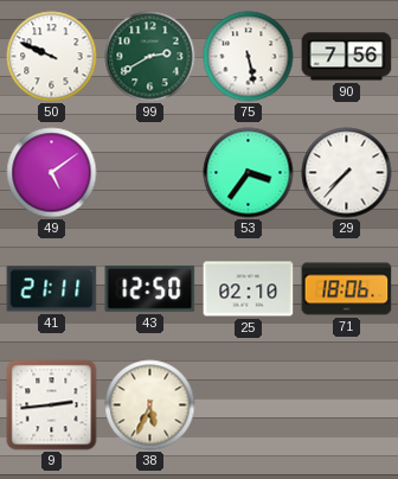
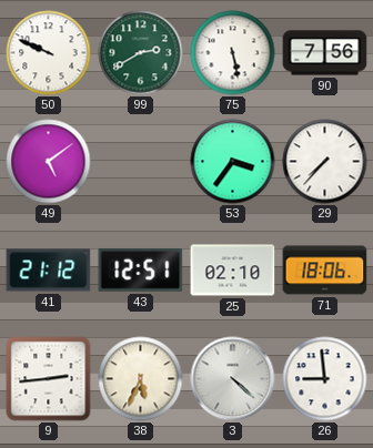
41: 21:11 -> 21:12
43: 12:50 -> 12:51
3: none -> 4:22
26: none -> 8:59
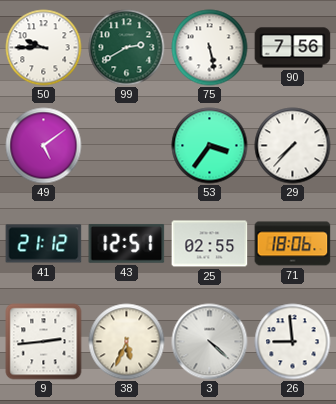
50: 9:49 -> 9:45
25: 02:10 -> 02:55
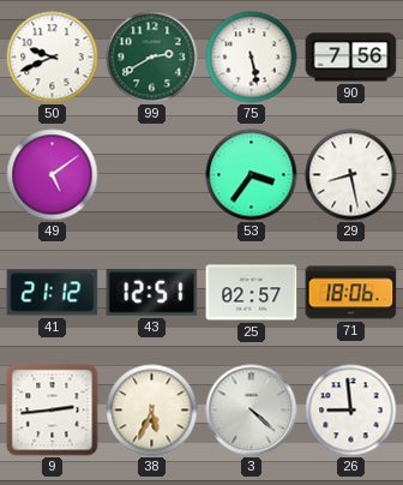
50: 9:45 -> 9:41
29: 7:37 -> 8:28
25: 02:55 -> 02:57
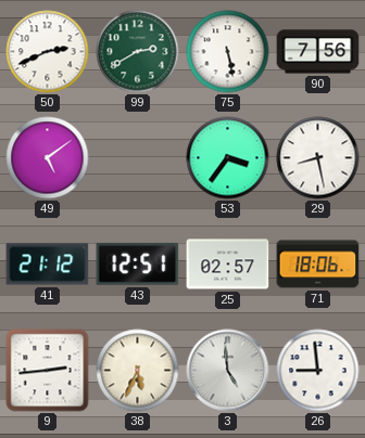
50: 9:41 -> 2:41
3: 4:22 -> 4:59
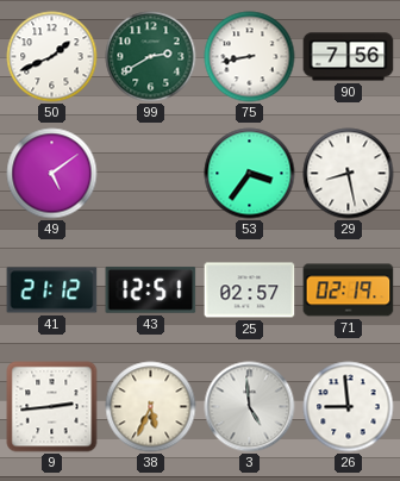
50: 2:41 -> 1:41
75: 5:28 -> 8:43
71: 18:06 -> 02:19
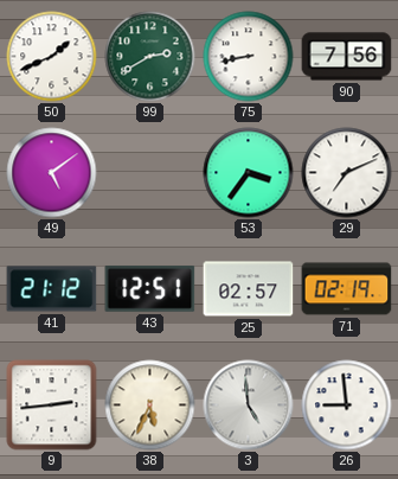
29: 8:28 -> 7:11
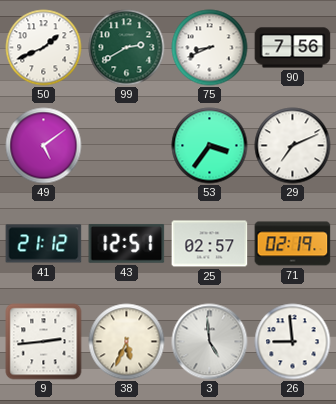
75: 8:43 -> 8:41
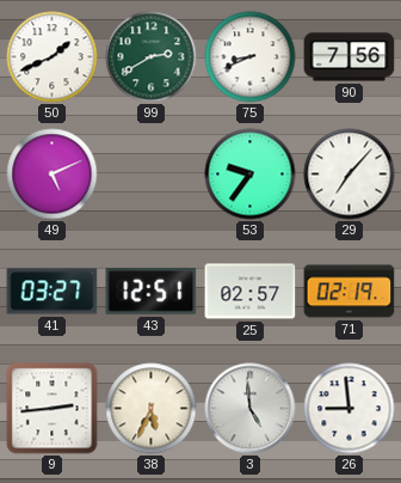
49: 5:09 -> 5:11
53: 3:36 -> 9:36
29: 7:11 -> 7:07
41: 21:12 -> 03:27
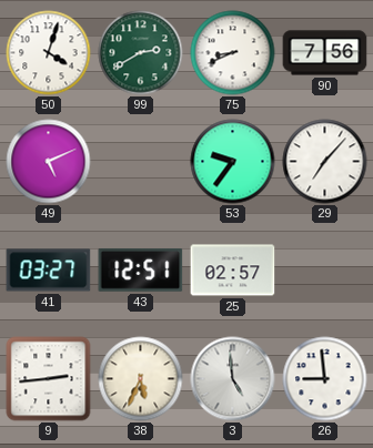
50: 1:41 -> 4:03
71: 02:19 -> none
